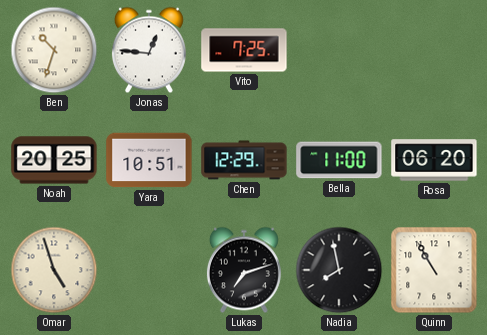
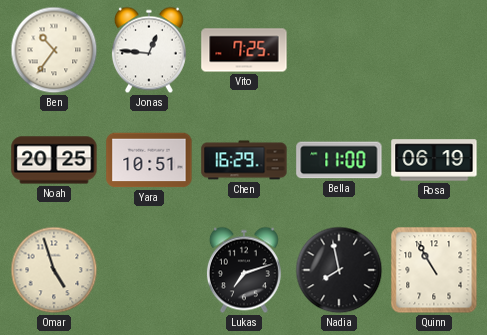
Ben: 10:33 -> 10:36
Chen: 12:29 -> 16:29
Rosa: 06:20 -> 06:19
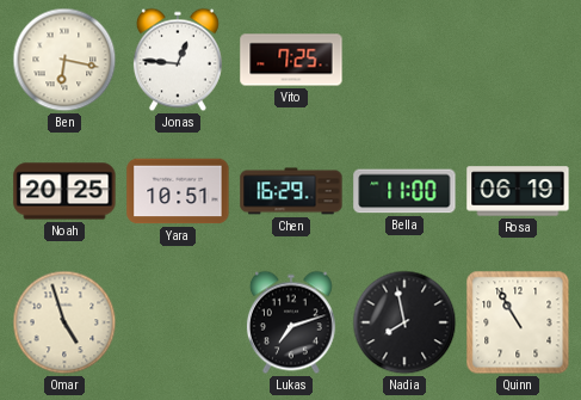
Ben: 10:36 -> 6:17
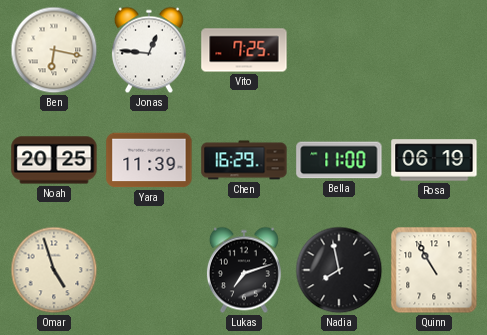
Yara: 10:51 -> 11:39
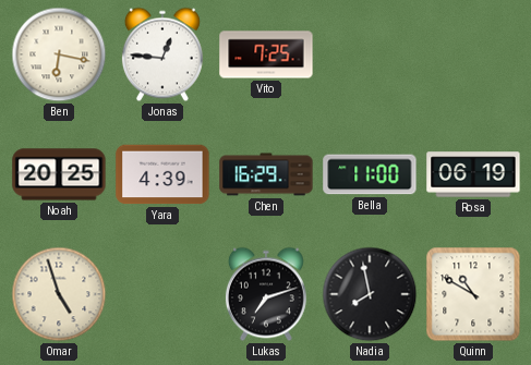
Yara: 11:39 -> 4:39
Quinn: 10:55 -> 10:50
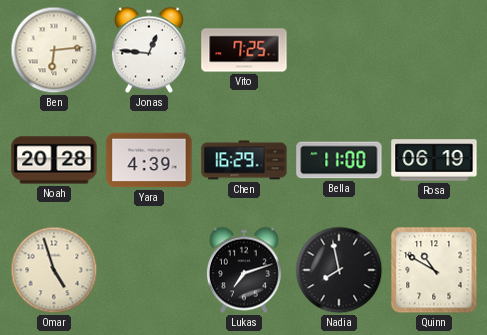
Ben: 6:17 -> 6:14
Noah: 20:25 -> 20:28
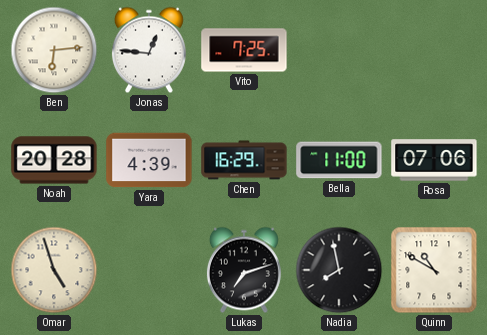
Rosa: 06:19 -> 07:06
